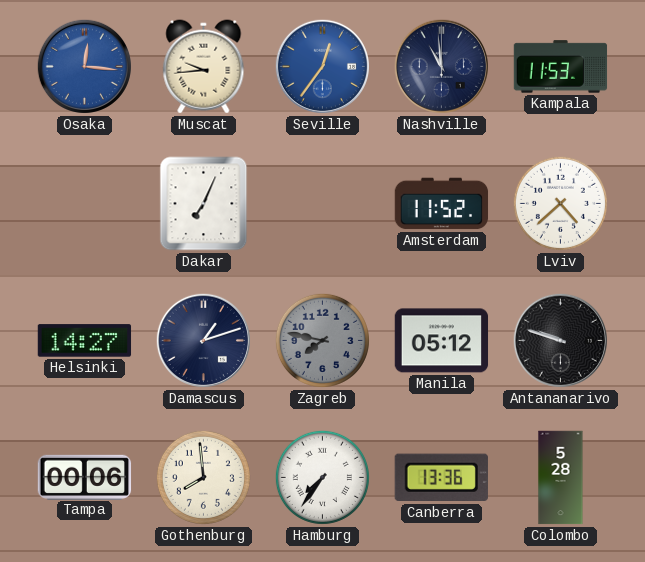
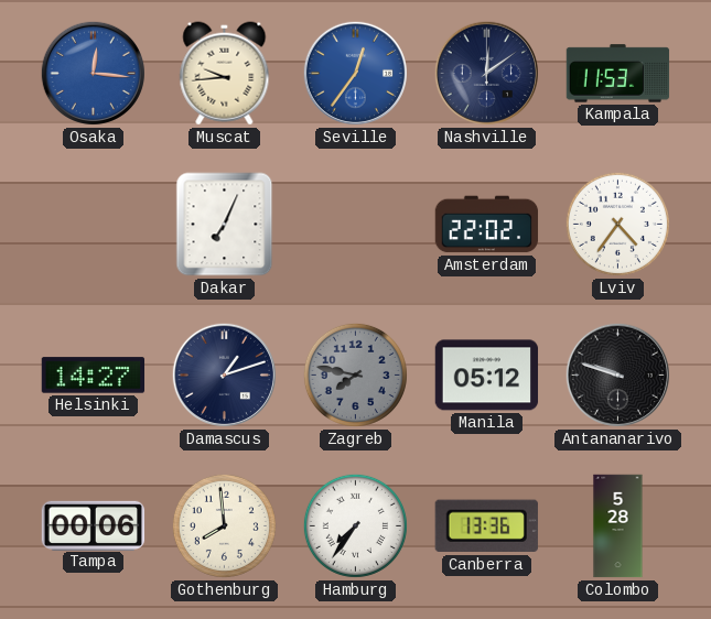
Nashville: 10:59 -> 12:09
Amsterdam: 11:52 -> 22:02
Lviv: 4:38 -> 4:36
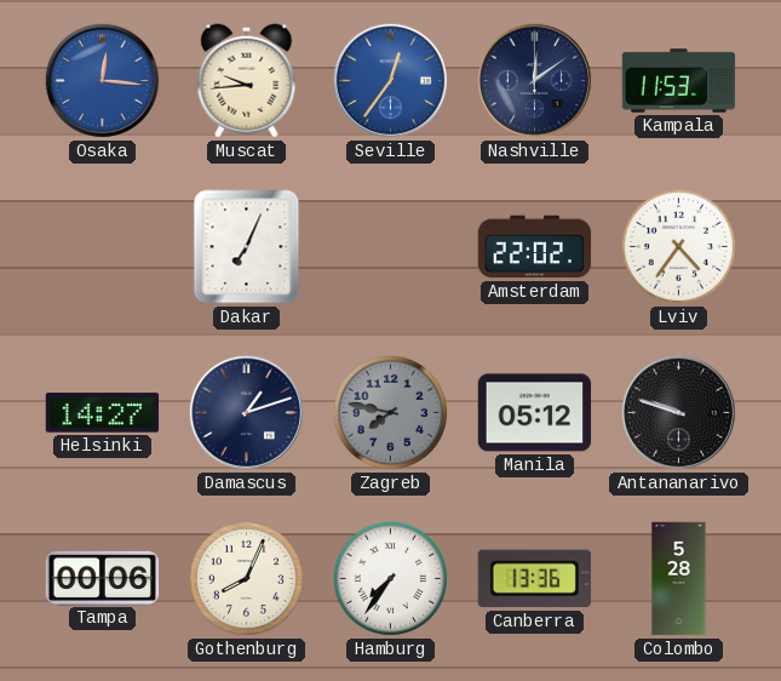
Gothenburg: 7:59 -> 8:04
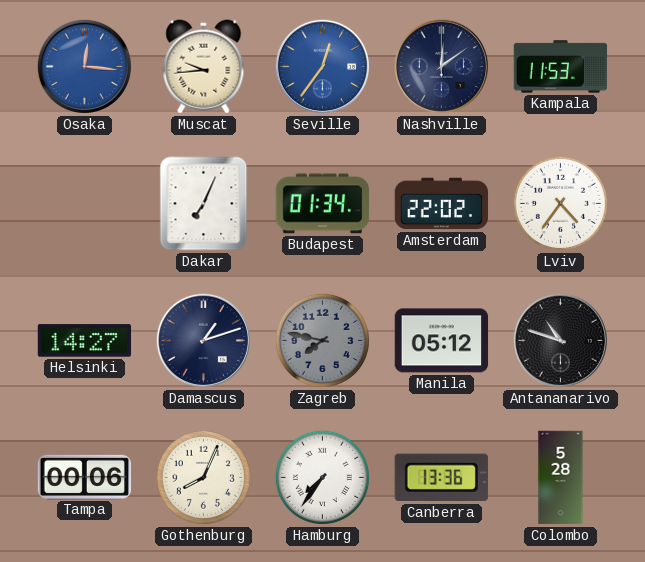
Budapest: none -> 01:34
Antananarivo: 9:48 -> 10:48
